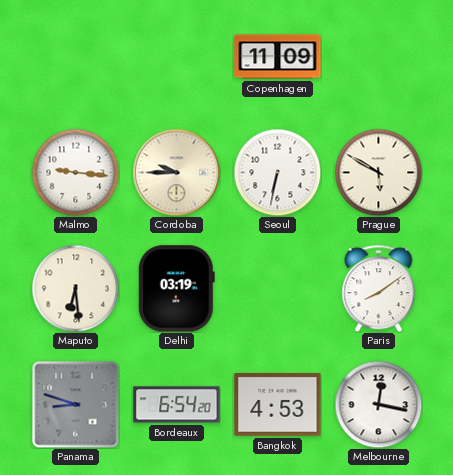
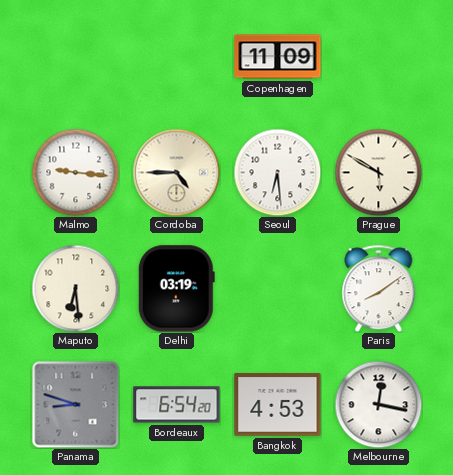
Cordoba: 9:45 -> 4:45
Seoul: 6:32 -> 6:29
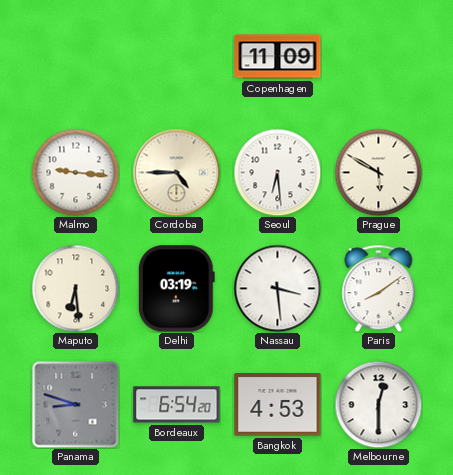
Nassau: none -> 3:29
Melbourne: 12:17 -> 12:30
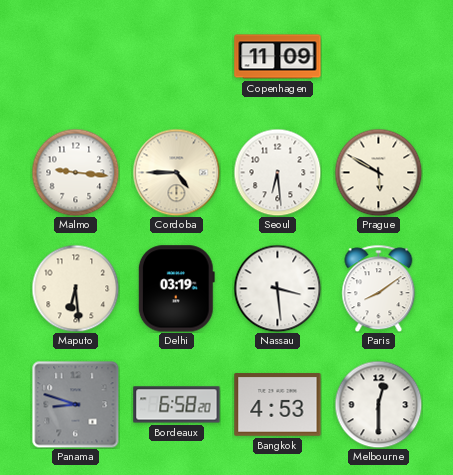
Bordeaux: 6:54 -> 6:58
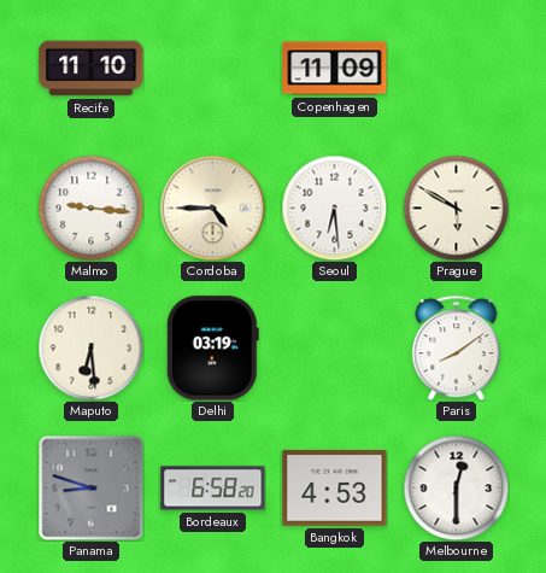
Recife: none -> 11:10
Nassau: 3:29 -> none
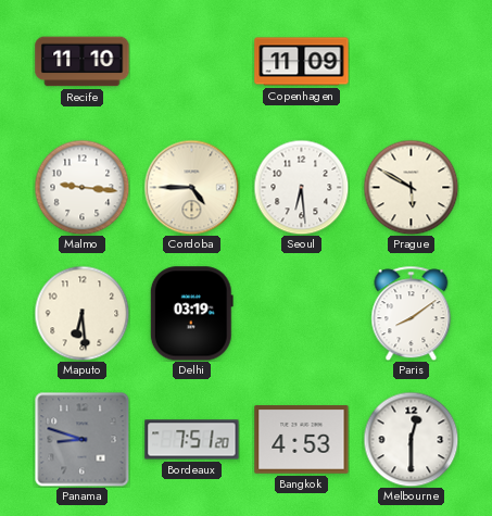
Bordeaux: 6:58 -> 7:51
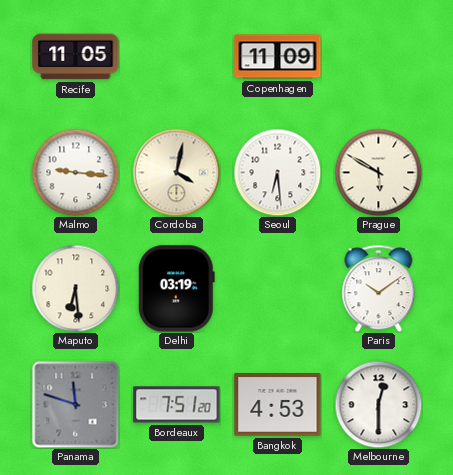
Recife: 11:10 -> 11:05
Cordoba: 4:45 -> 4:02
Paris: 8:09 -> 10:09
Panama: 8:48 -> 11:48
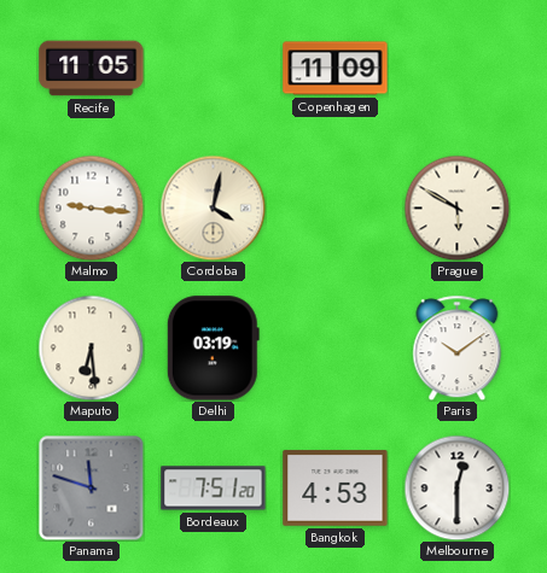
Seoul: 6:29 -> none
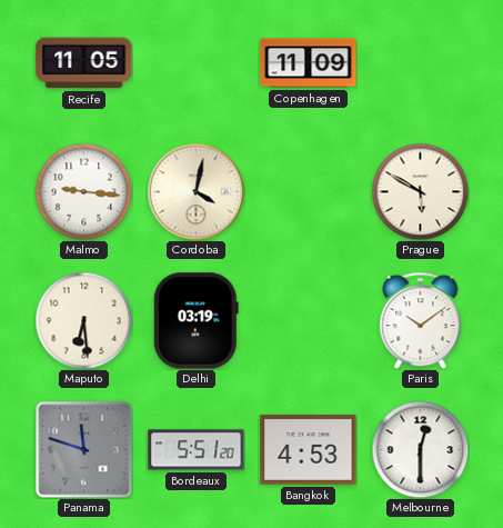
Bordeaux: 7:51 -> 5:51
